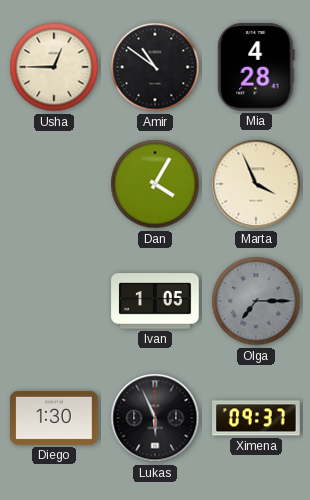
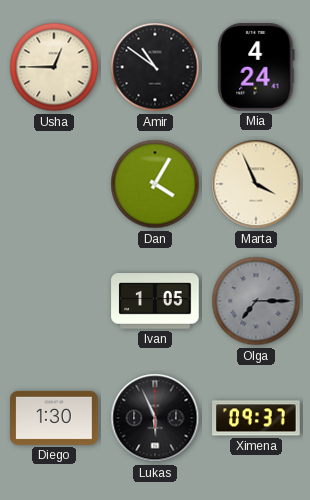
Mia: 4:28 -> 4:24
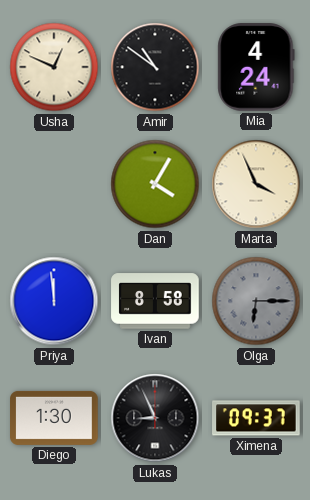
Usha: 12:45 -> 12:49
Priya: none -> 11:59
Ivan: 1:05 -> 8:58
Olga: 7:15 -> 6:15
Lukas: 5:56 -> 8:56
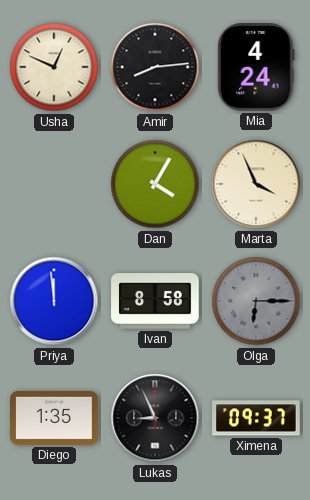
Amir: 10:51 -> 8:14
Diego: 1:30 -> 1:35
